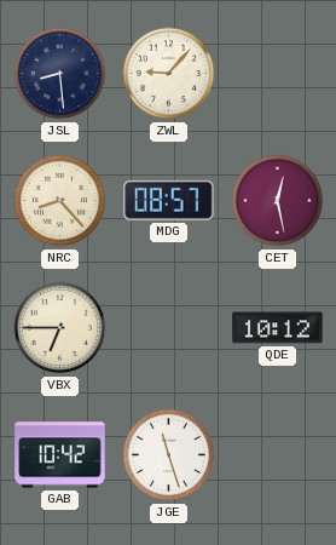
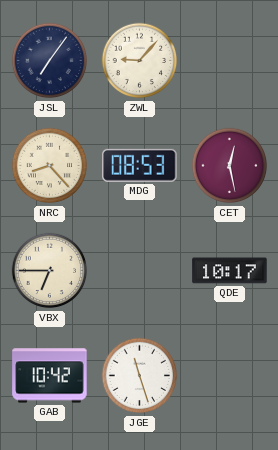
JSL: 8:29 -> 7:06
MDG: 08:57 -> 08:53
QDE: 10:12 -> 10:17
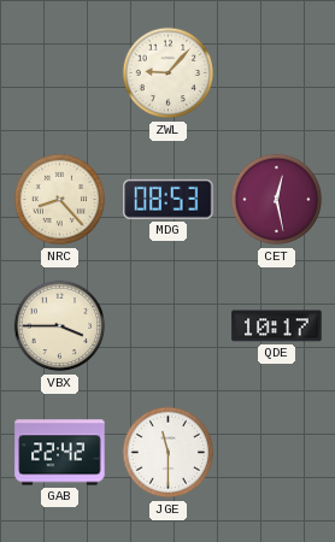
JSL: 7:06 -> none
VBX: 6:45 -> 3:45
GAB: 10:42 -> 22:42
JGE: 11:27 -> 11:30
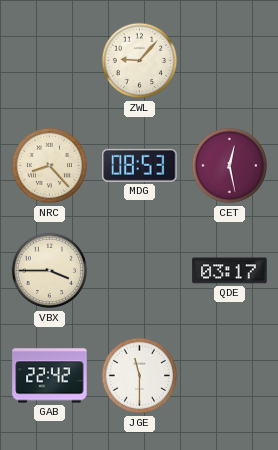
QDE: 10:17 -> 03:17
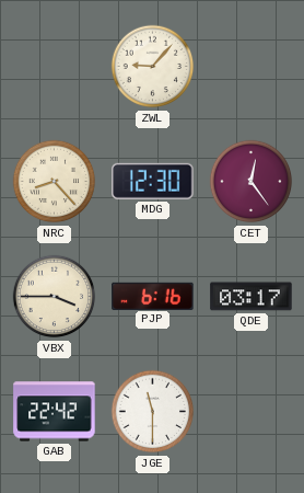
MDG: 08:53 -> 12:30
CET: 12:28 -> 12:24
PJP: none -> 6:16
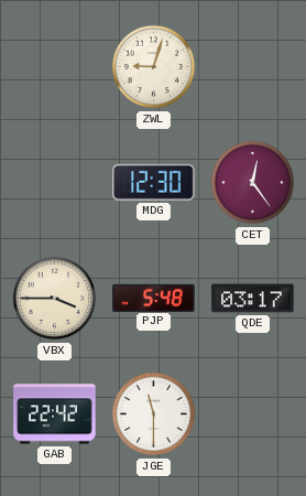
ZWL: 9:07 -> 9:03
NRC: 8:23 -> none
PJP: 6:16 -> 5:48
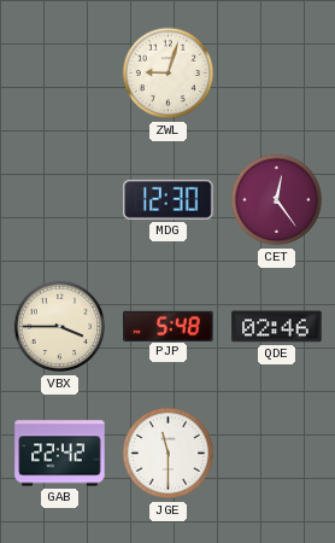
QDE: 03:17 -> 02:46
